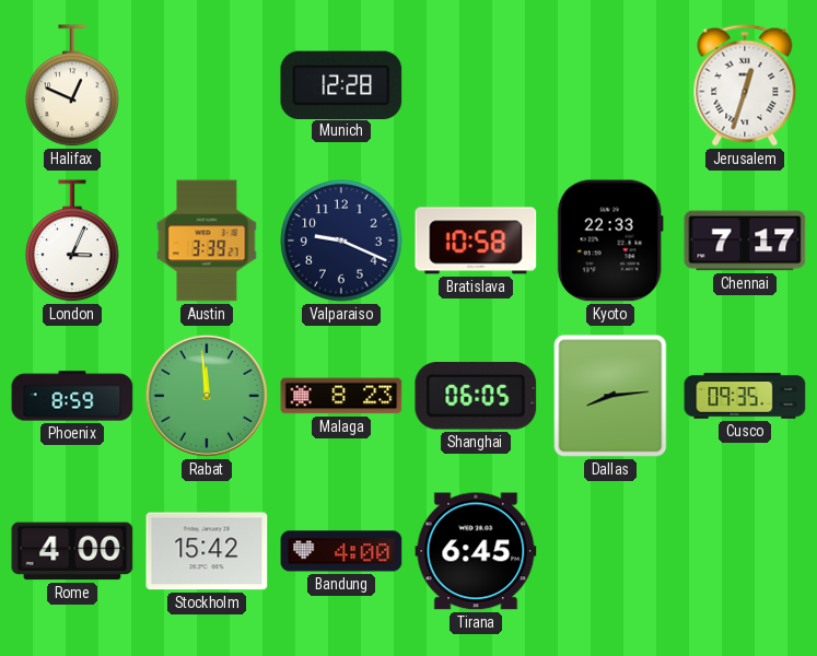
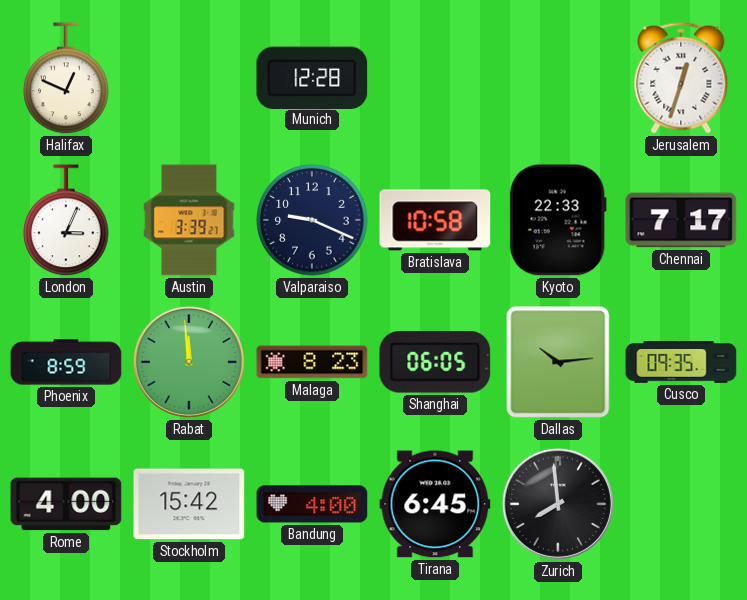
Dallas: 8:14 -> 10:14
Zurich: none -> 7:59
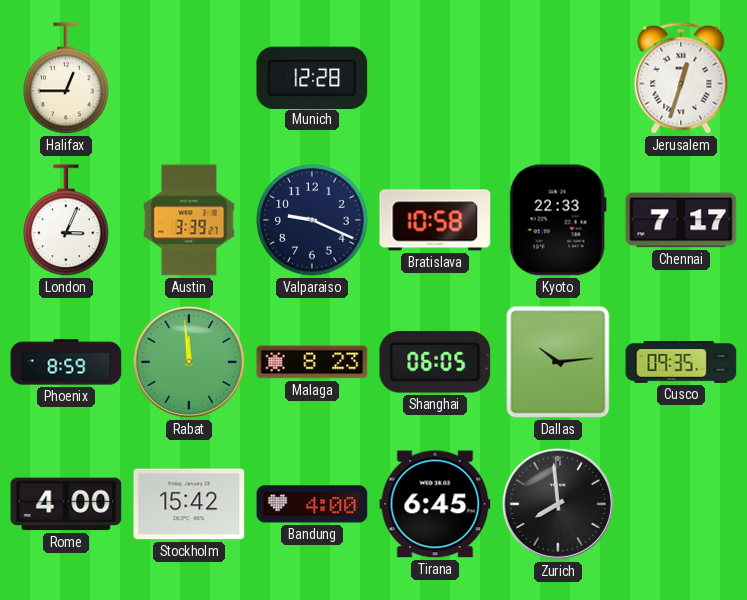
Halifax: 12:49 -> 12:45
